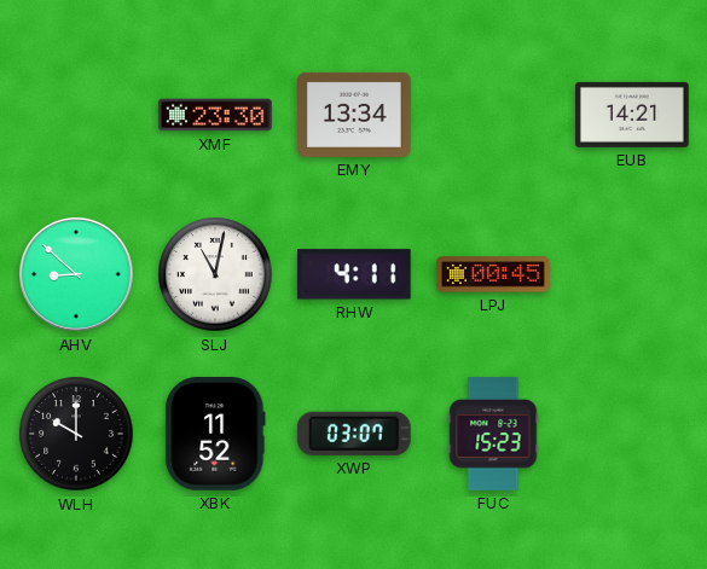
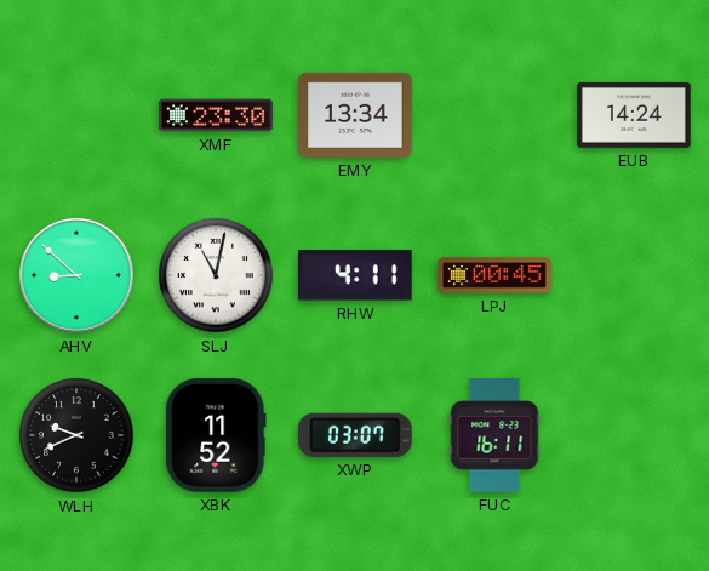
EUB: 14:21 -> 14:24
WLH: 10:00 -> 9:41
FUC: 15:23 -> 16:11
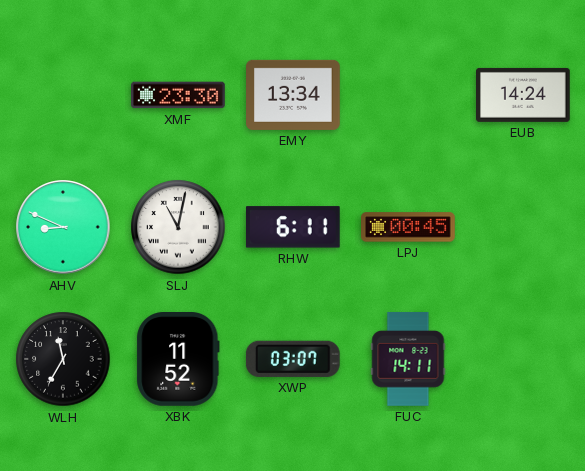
AHV: 8:52 -> 8:49
RHW: 4:11 -> 6:11
WLH: 9:41 -> 11:35
FUC: 16:11 -> 14:11
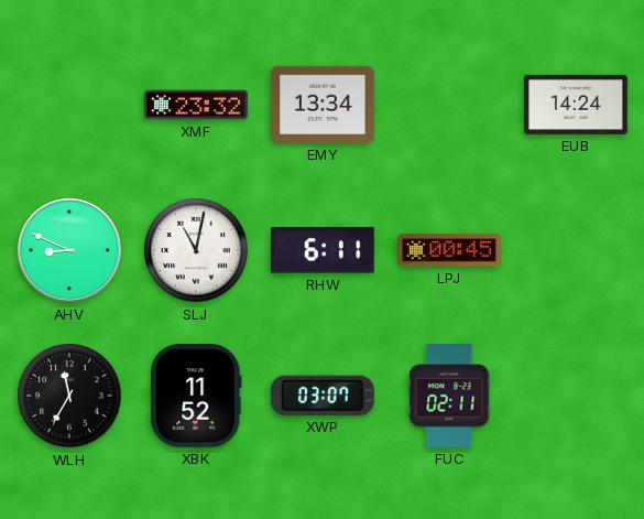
XMF: 23:30 -> 23:32
FUC: 14:11 -> 02:11
